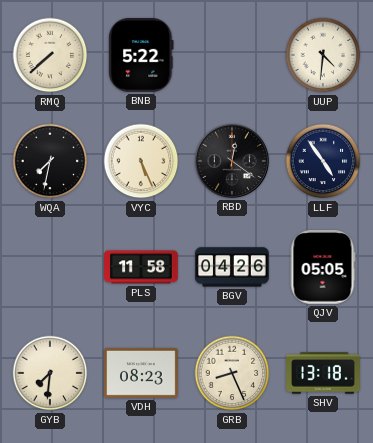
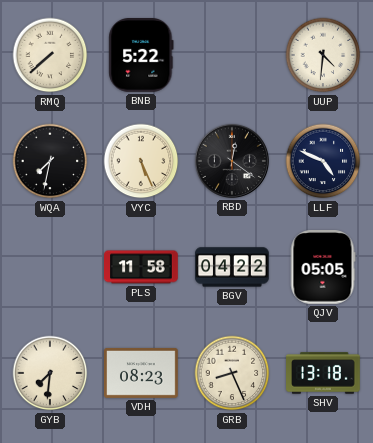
LLF: 4:54 -> 4:49
BGV: 04:26 -> 04:22
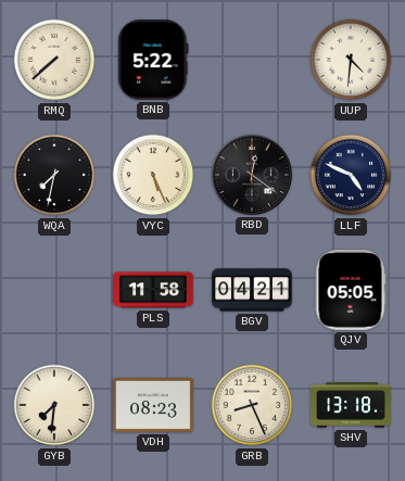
BGV: 04:22 -> 04:21
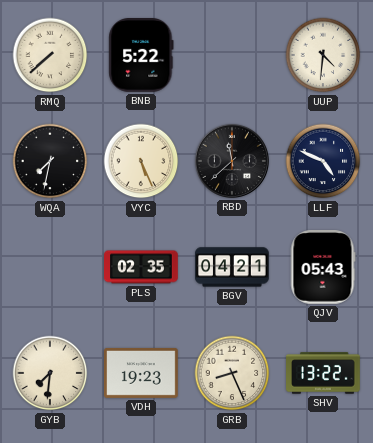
RBD: 12:21 -> 11:38
PLS: 11:58 -> 02:35
QJV: 05:05 -> 05:43
VDH: 08:23 -> 19:23
SHV: 13:18 -> 13:22
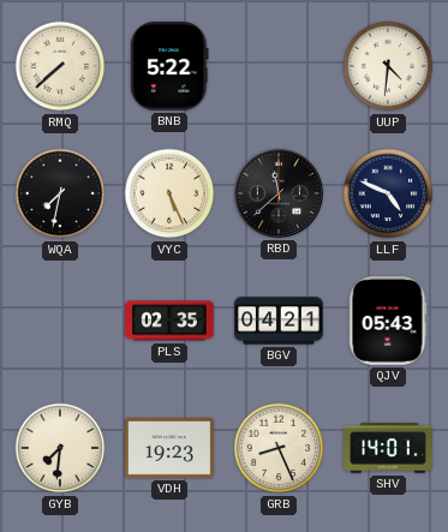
SHV: 13:22 -> 14:01
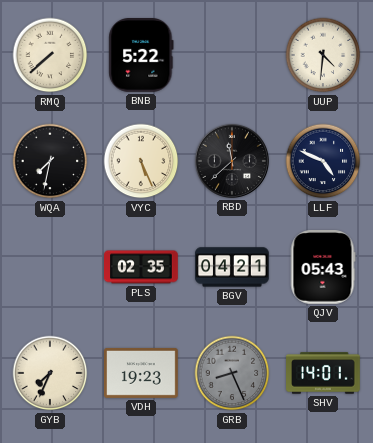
GYB: 7:31 -> 7:34
GRB dial: cream -> grey
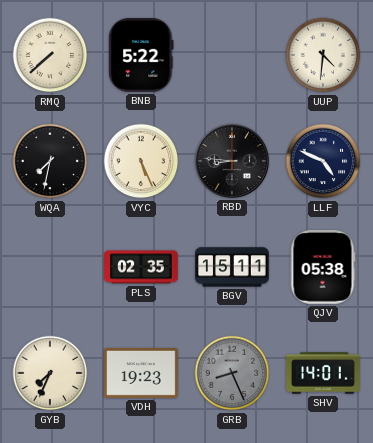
RBD: 11:38 -> 8:46
BGV: 04:21 -> 15:11
QJV: 05:43 -> 05:38
